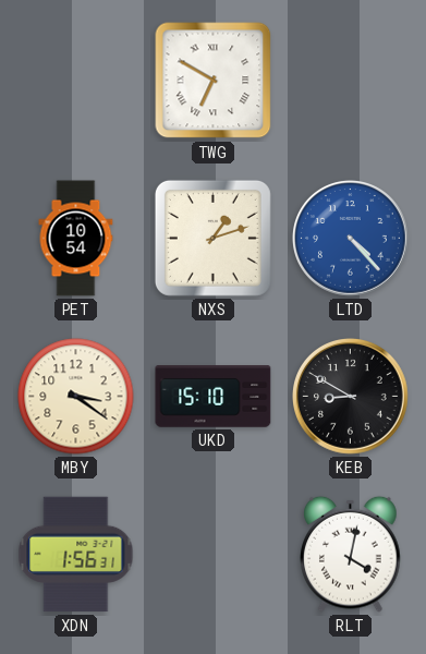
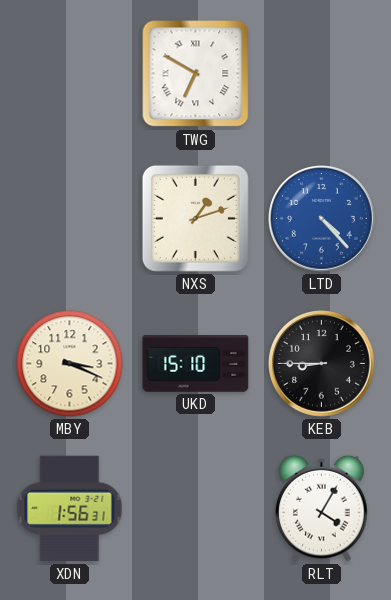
PET: 10:54 -> none
MBY: 3:21 -> 3:19
KEB: 8:50 -> 8:45
RLT: 4:02 -> 4:05
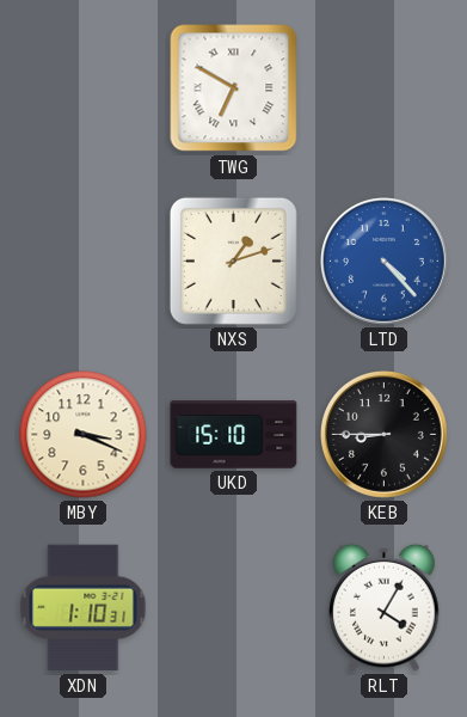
XDN: 1:56 -> 1:10
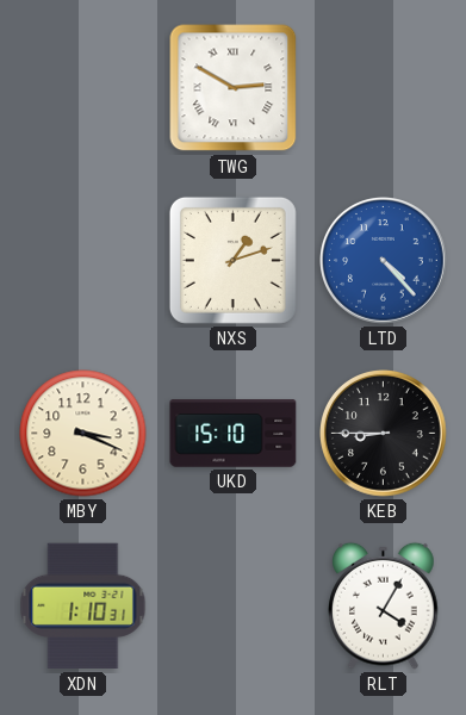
TWG: 6:50 -> 2:50
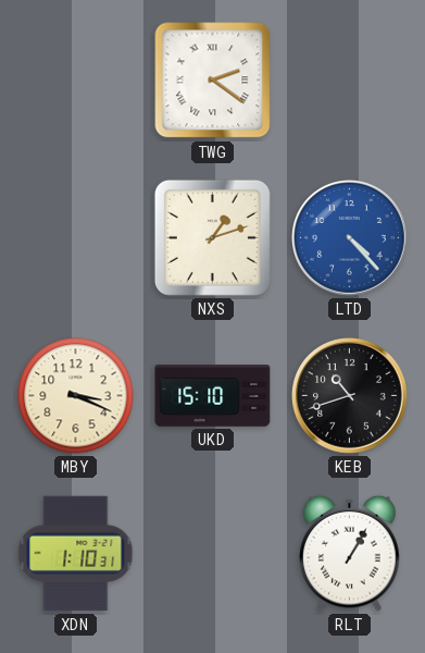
TWG: 2:50 -> 2:21
KEB: 8:45 -> 10:42
RLT: 4:05 -> 1:05
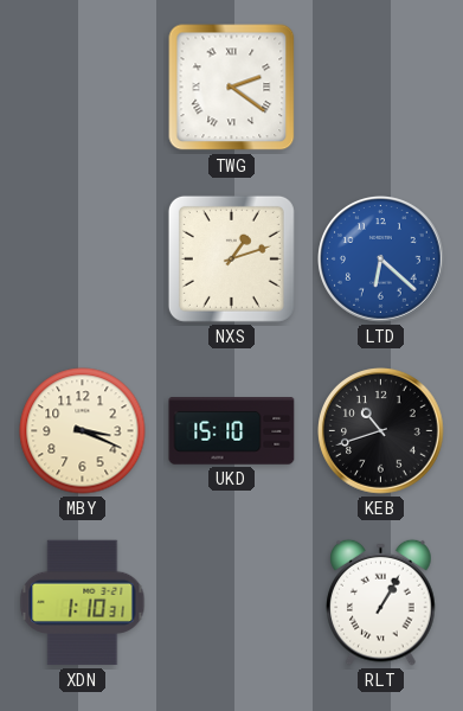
LTD: 4:23 -> 6:22
